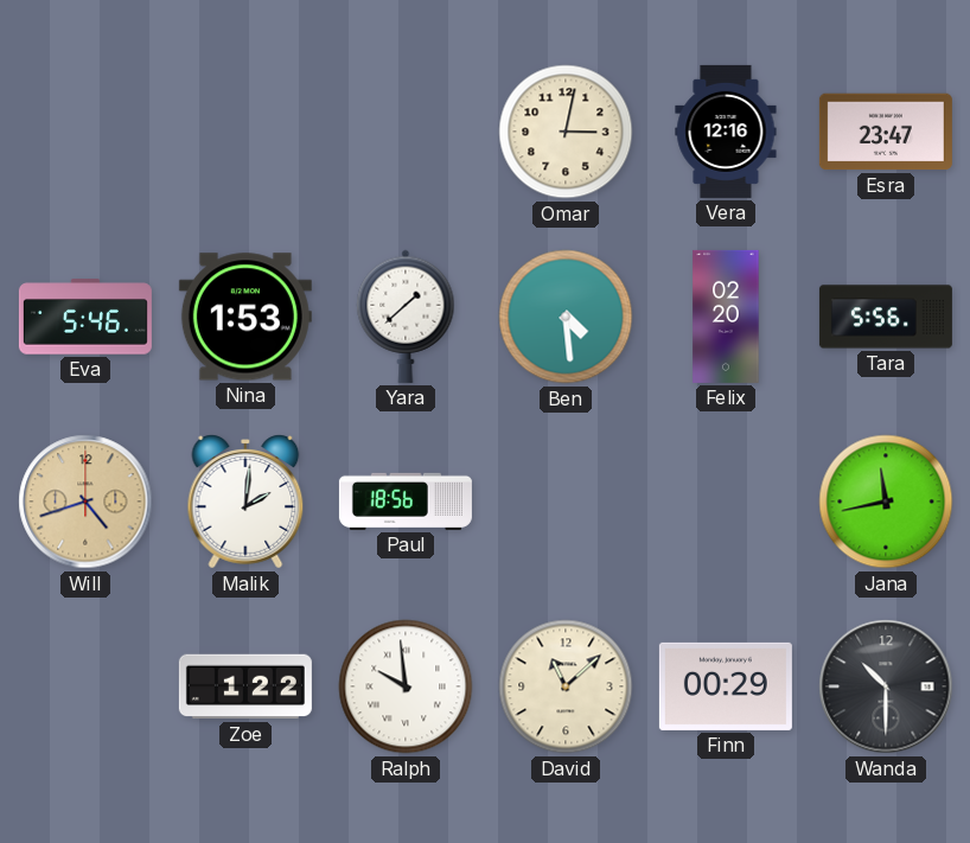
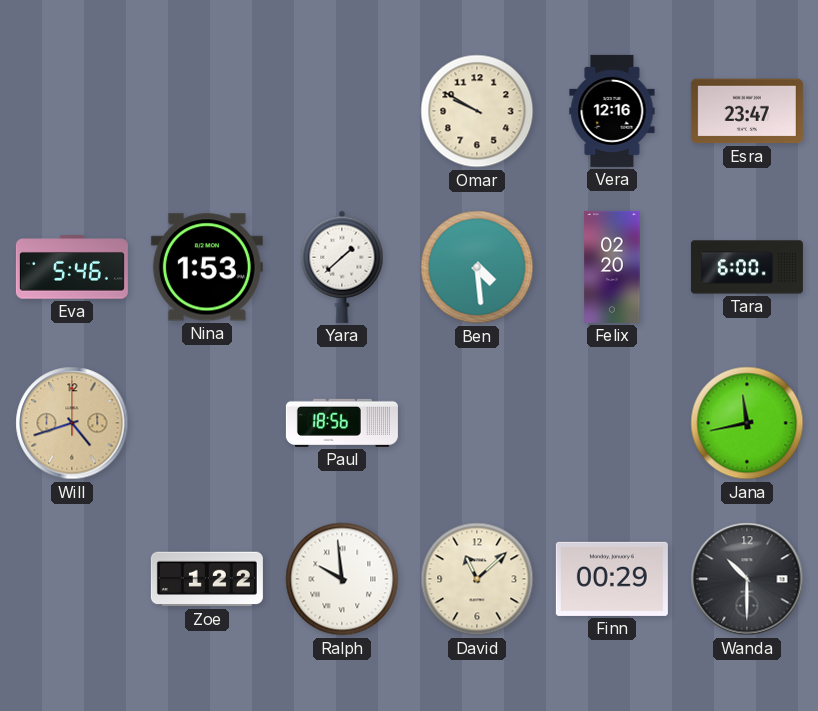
Omar: 3:02 -> 9:50
Tara: 5:56 -> 6:00
Malik: 2:01 -> none
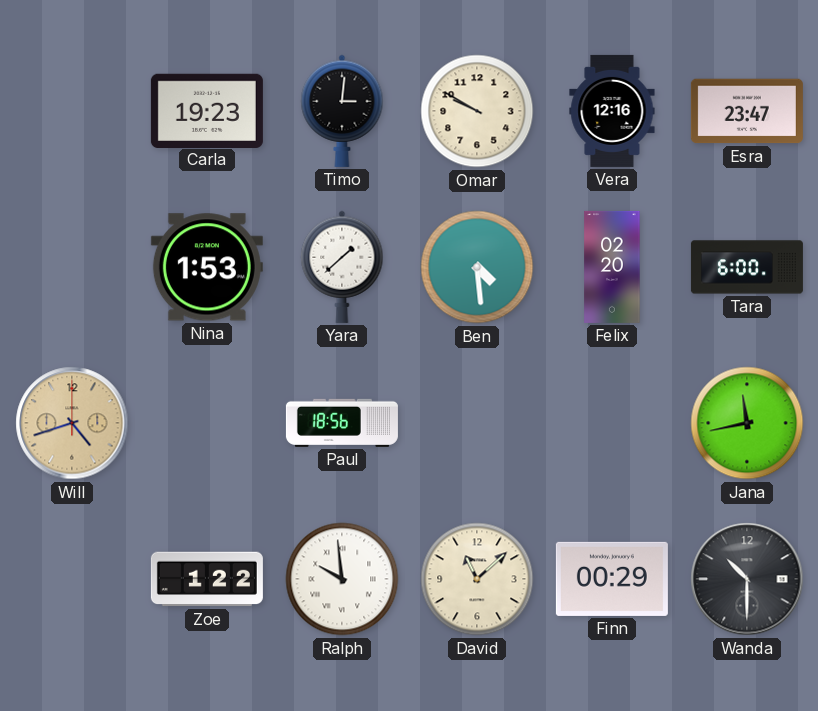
Carla: none -> 19:23
Timo: none -> 3:01
Eva: 5:46 -> none
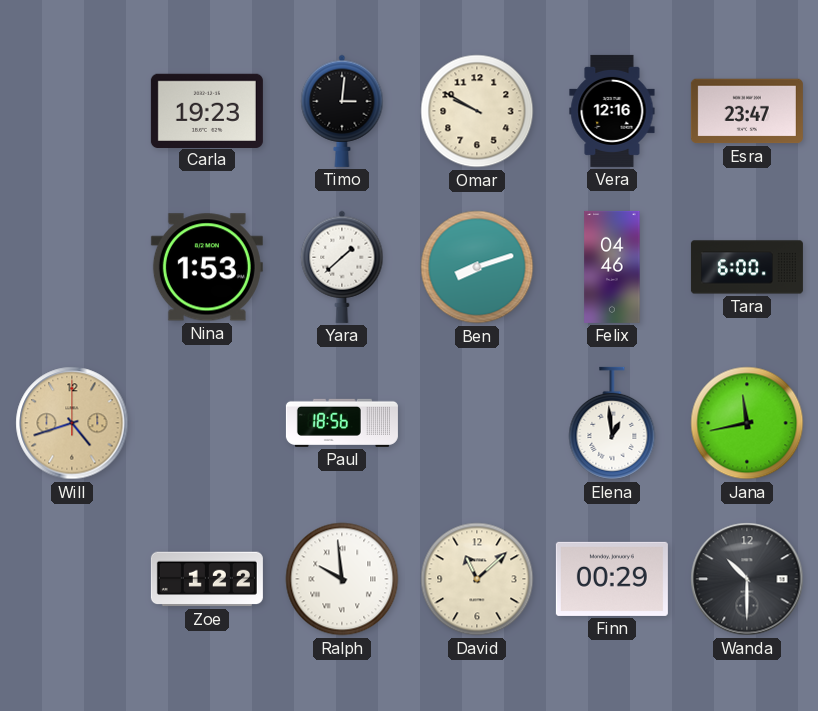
Ben: 4:29 -> 8:12
Felix: 02:20 -> 04:46
Elena: none -> 12:59
